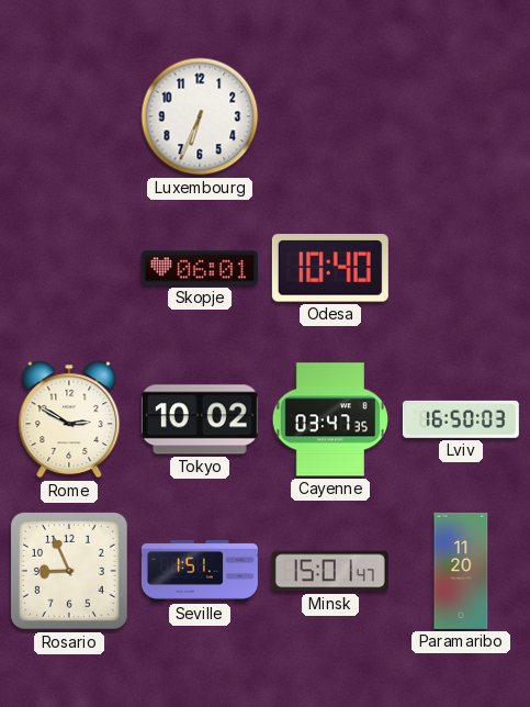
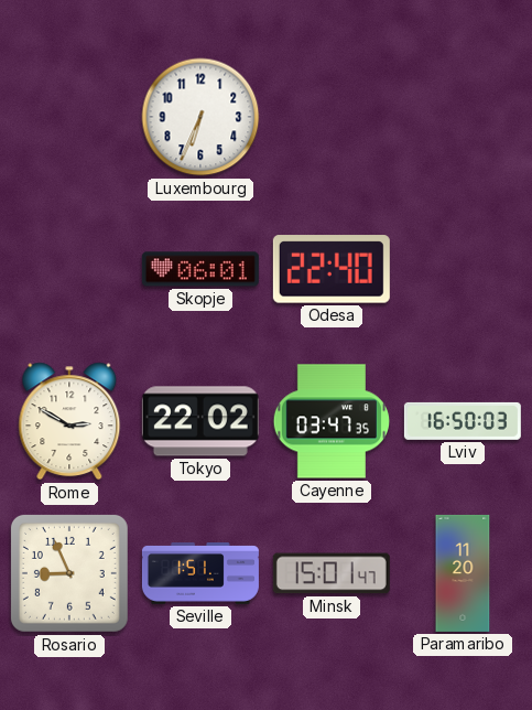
Odesa: 10:40 -> 22:40
Tokyo: 10:02 -> 22:02
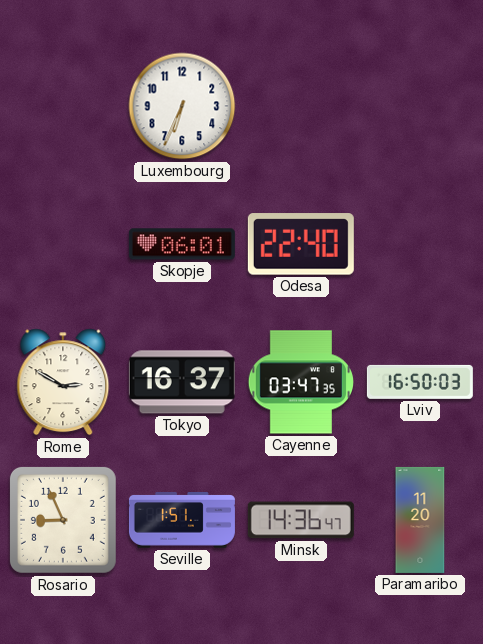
Tokyo: 22:02 -> 16:37
Minsk: 15:01 -> 14:36
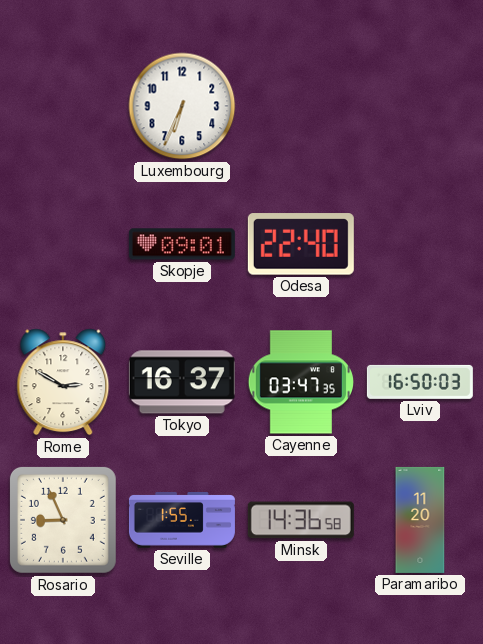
Skopje: 06:01 -> 09:01
Seville: 1:51 -> 1:55
Minsk: 14:36:47 -> 14:36:58
